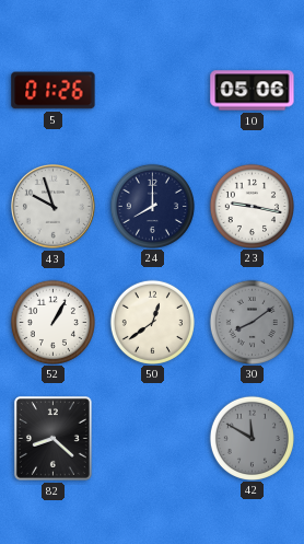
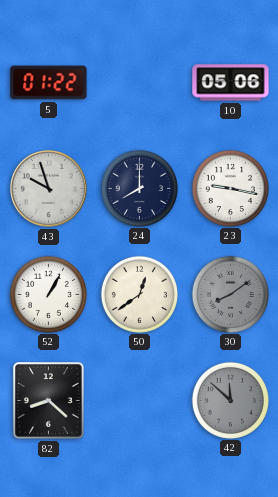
5: 01:26 -> 01:22
42: 11:50 -> 11:52
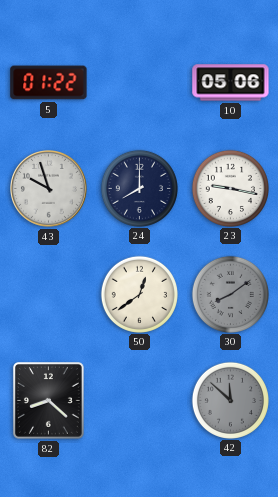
52: 1:05 -> none
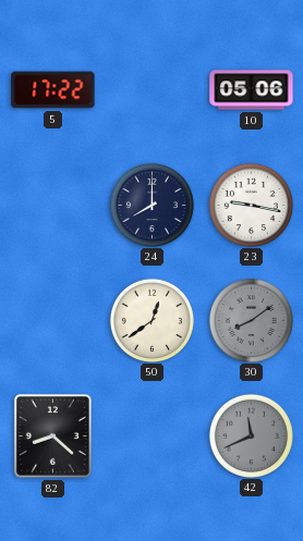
5: 01:22 -> 17:22
43: 9:57 -> none
42: 11:52 -> 11:41
